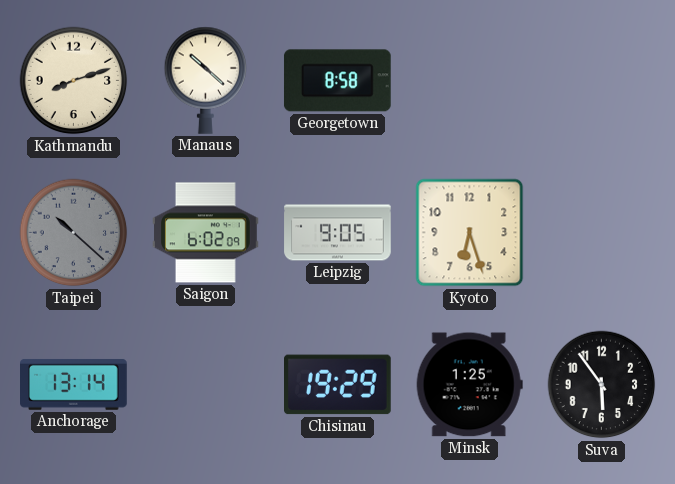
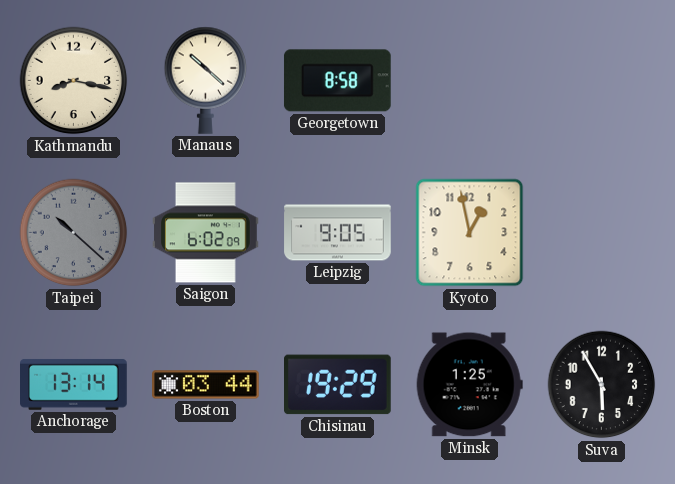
Kathmandu: 8:12 -> 8:17
Kyoto: 6:27 -> 12:58
Boston: none -> 03:44
Suva: 5:54 -> 5:55
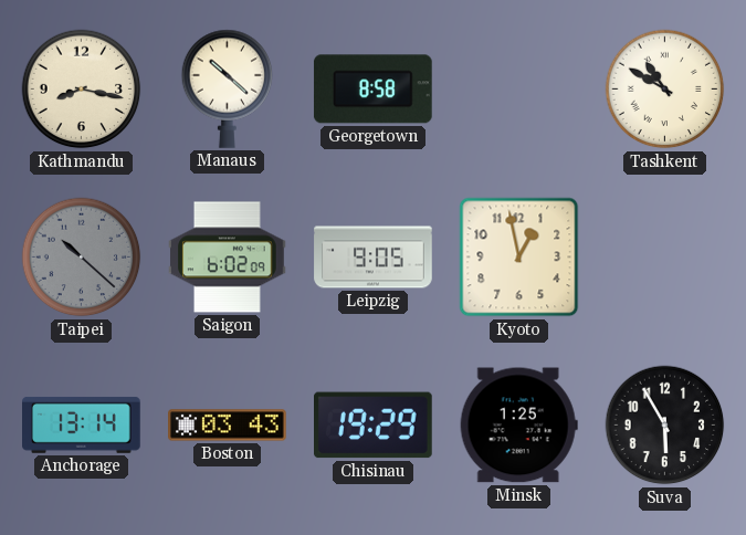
Tashkent: none -> 10:50
Boston: 03:44 -> 03:43
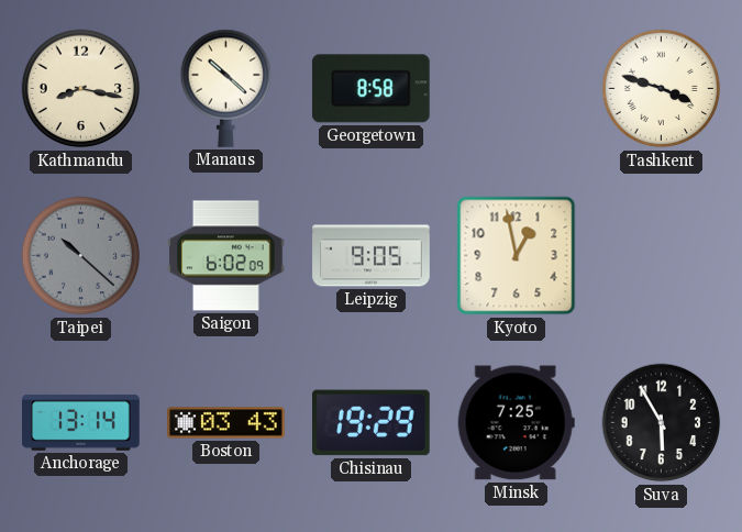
Tashkent: 10:50 -> 3:48
Minsk: 1:25 -> 7:25
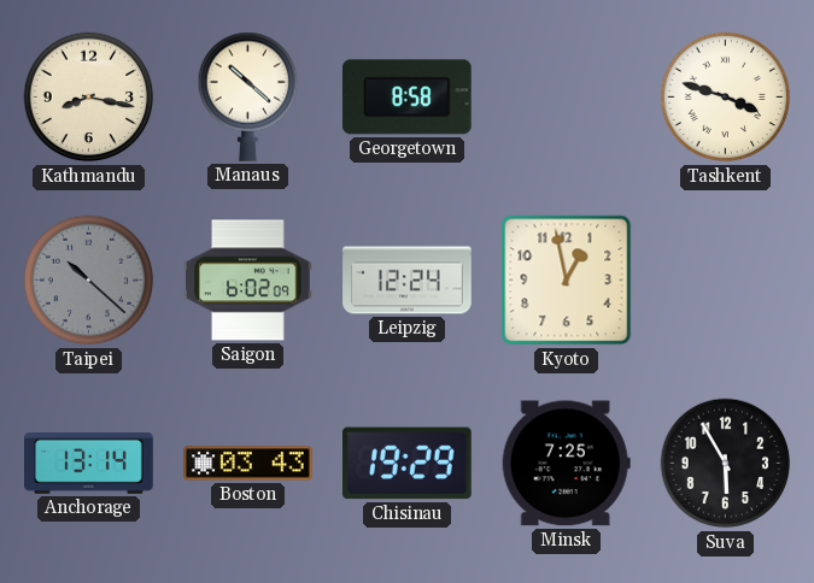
Leipzig: 9:05 -> 12:24
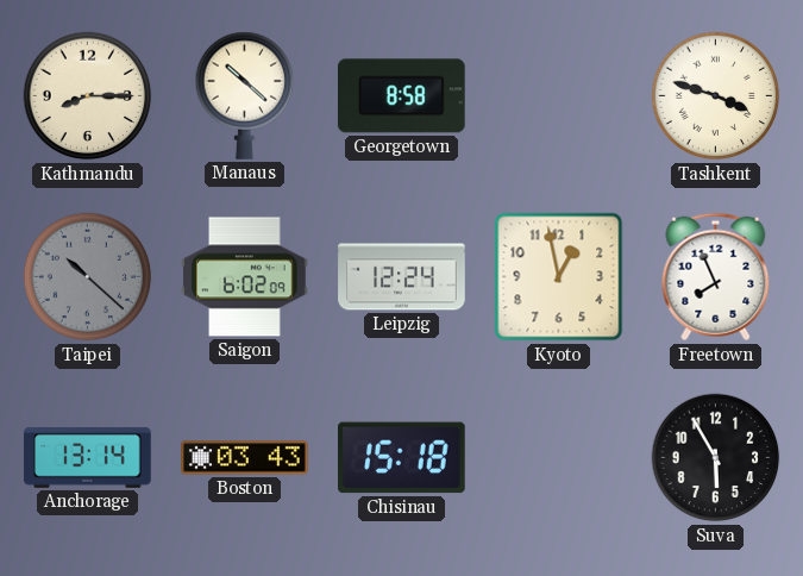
Kathmandu: 8:17 -> 8:15
Freetown: none -> 7:56
Chisinau: 19:29 -> 15:18
Minsk: 7:25 -> none
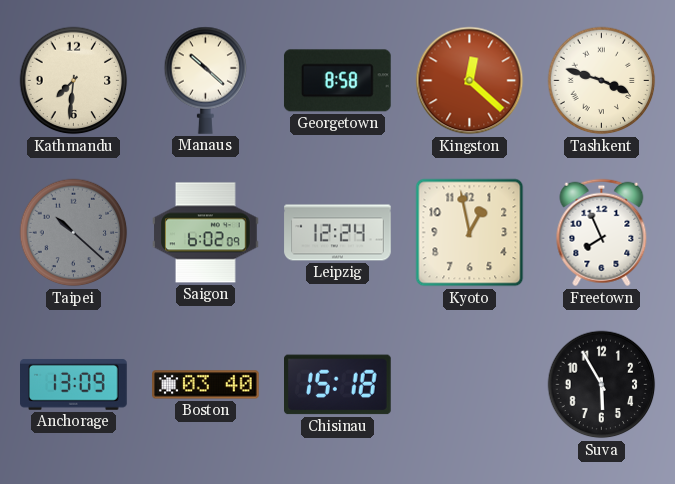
Kathmandu: 8:15 -> 7:31
Kingston: none -> 12:22
Anchorage: 13:14 -> 13:09
Boston: 03:43 -> 03:40
